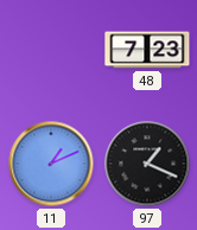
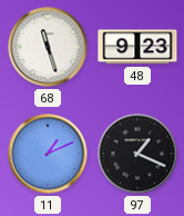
68: none -> 11:27
48: 7:23 -> 9:23
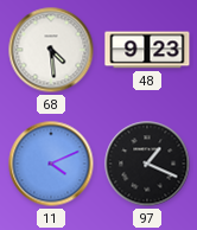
68: 11:27 -> 4:29
11: 1:11 -> 4:11
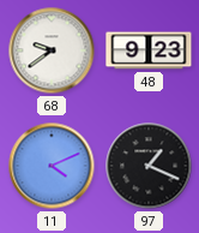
68: 4:29 -> 9:39
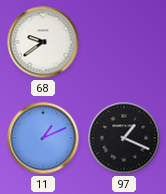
48: 9:23 -> none
11: 4:11 -> 1:11
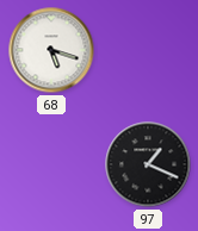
68: 9:39 -> 5:18
11: 1:11 -> none
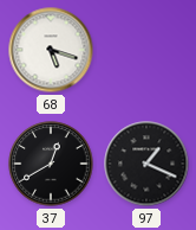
37: none -> 12:40
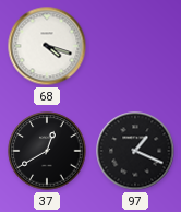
68: 5:18 -> 4:18
